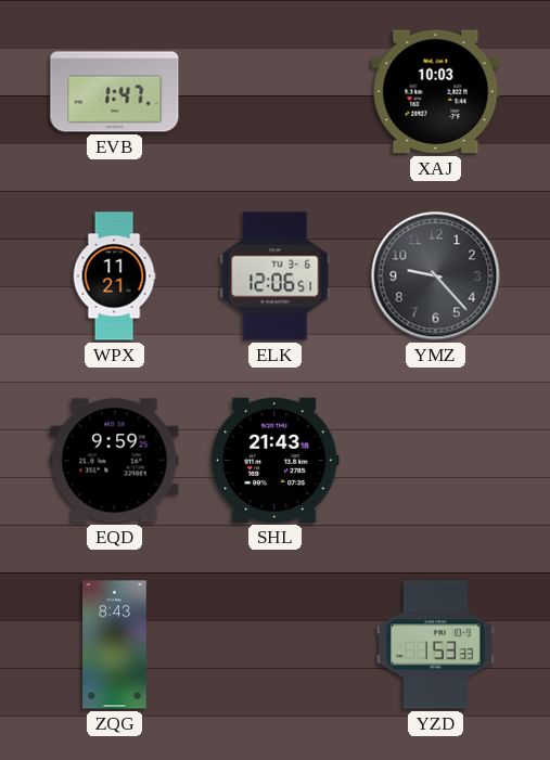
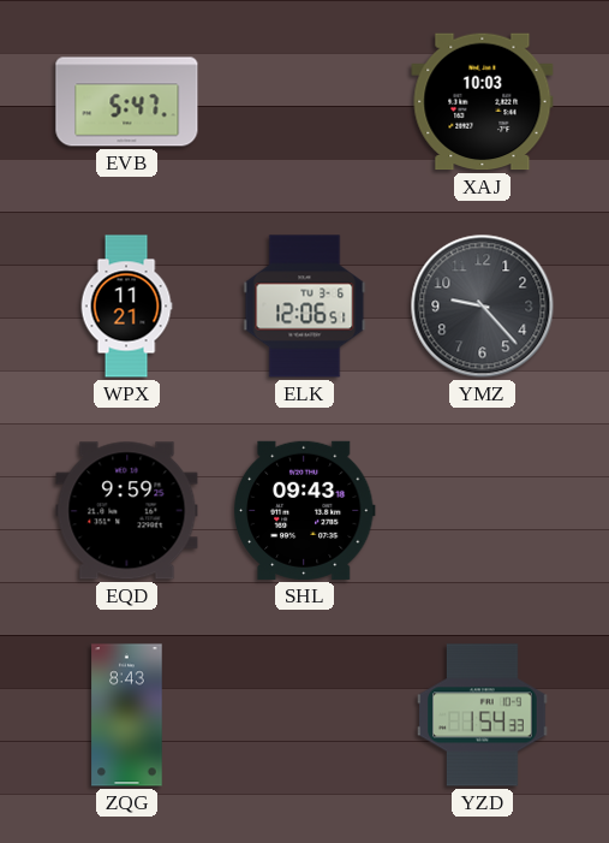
EVB: 1:47 -> 5:47
SHL: 21:43 -> 09:43
YZD: 1:53 -> 1:54
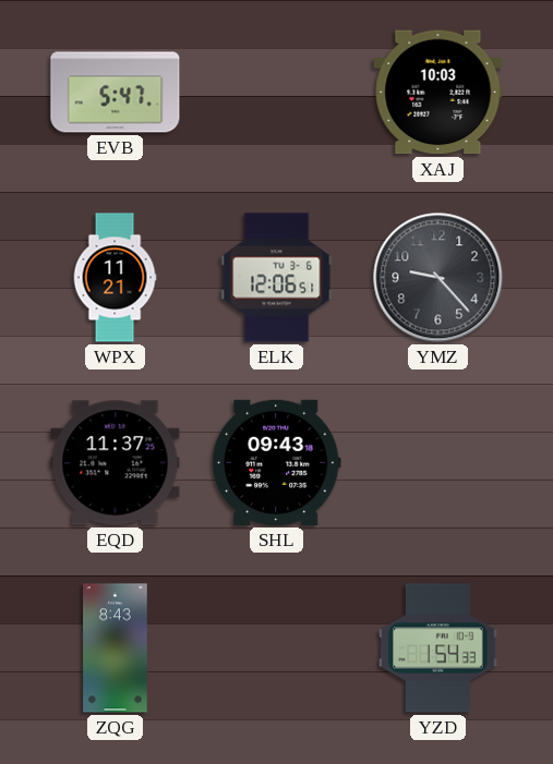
EQD: 9:59 -> 11:37
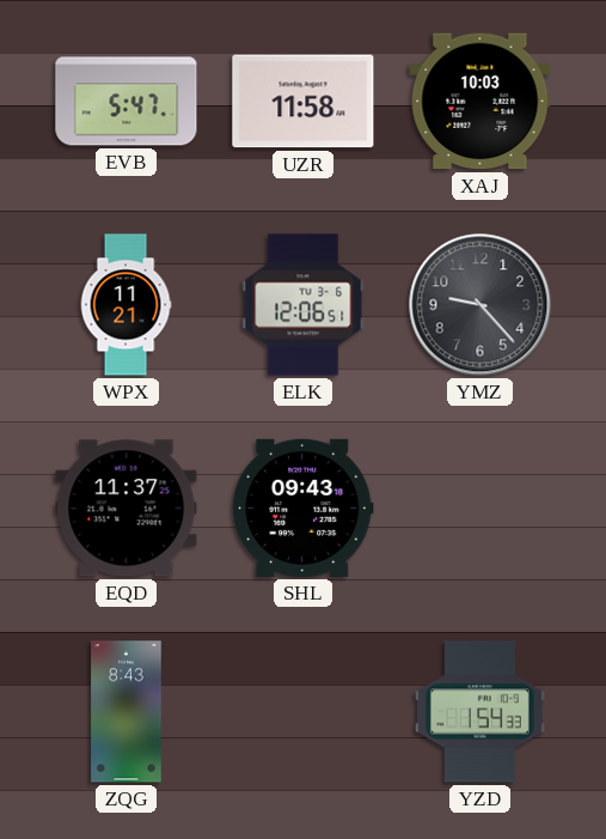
UZR: none -> 11:58
